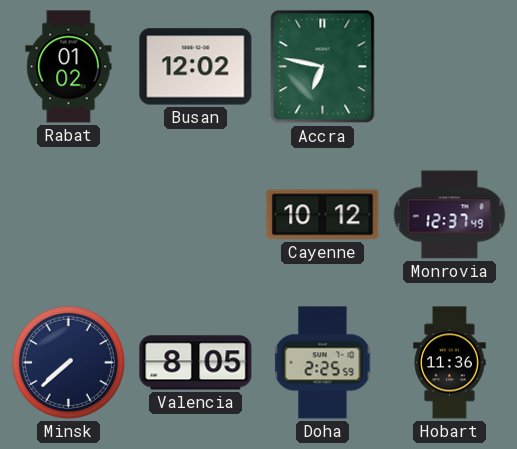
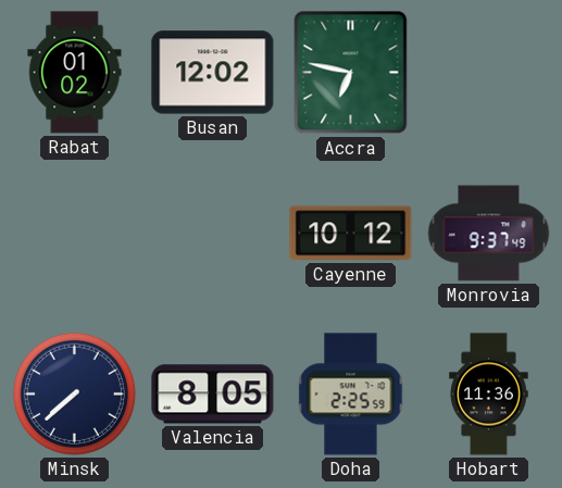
Monrovia: 12:37 -> 9:37
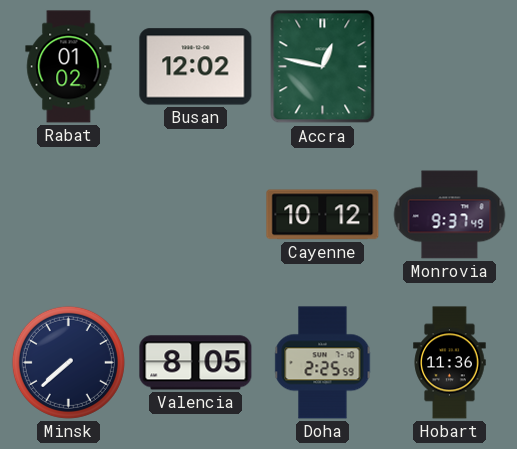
Accra: 6:47 -> 12:47
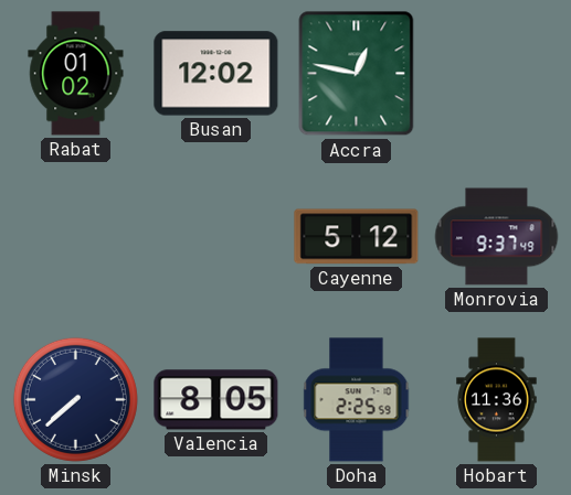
Cayenne: 10:12 -> 5:12
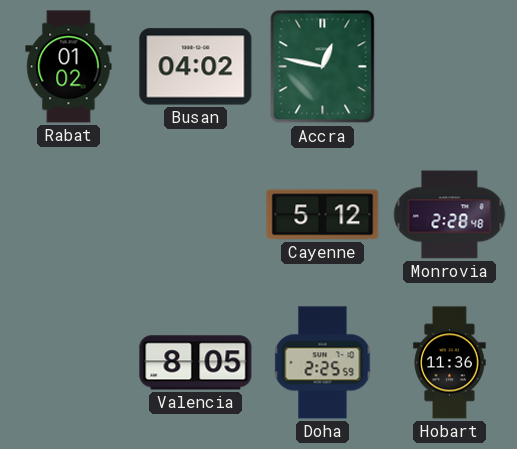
Busan: 12:02 -> 04:02
Monrovia: 9:37 -> 2:28
Minsk: 7:38 -> none
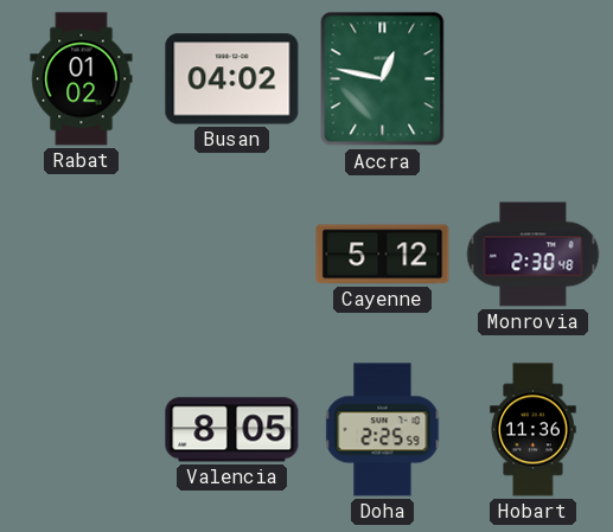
Monrovia: 2:28 -> 2:30
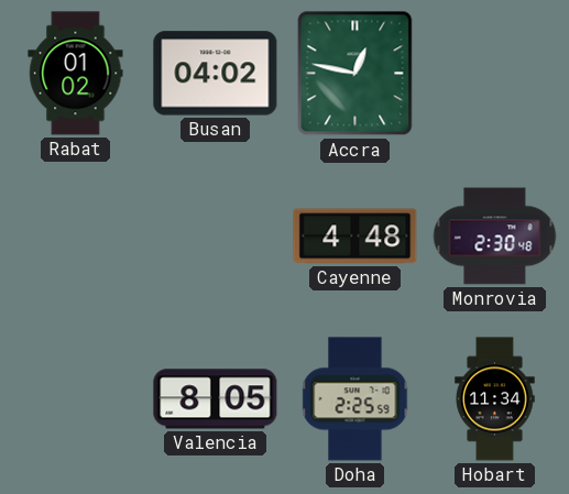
Cayenne: 5:12 -> 4:48
Hobart: 11:36 -> 11:34
